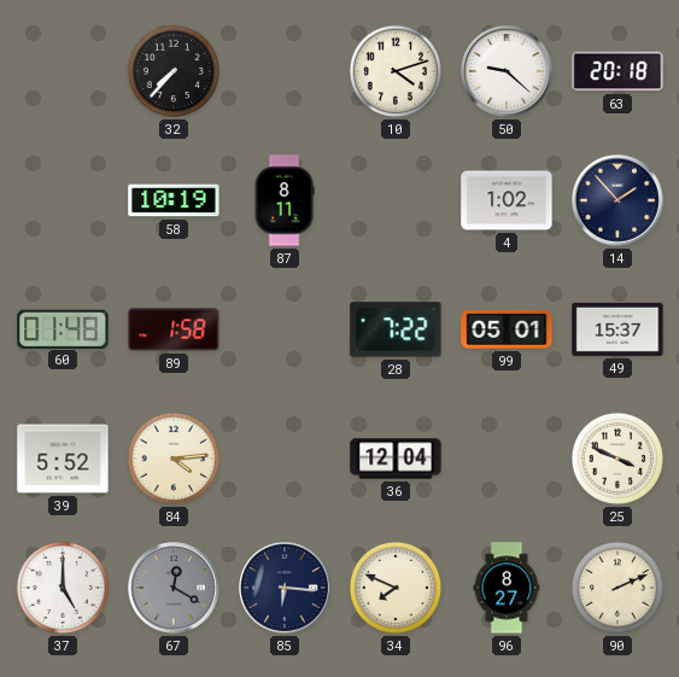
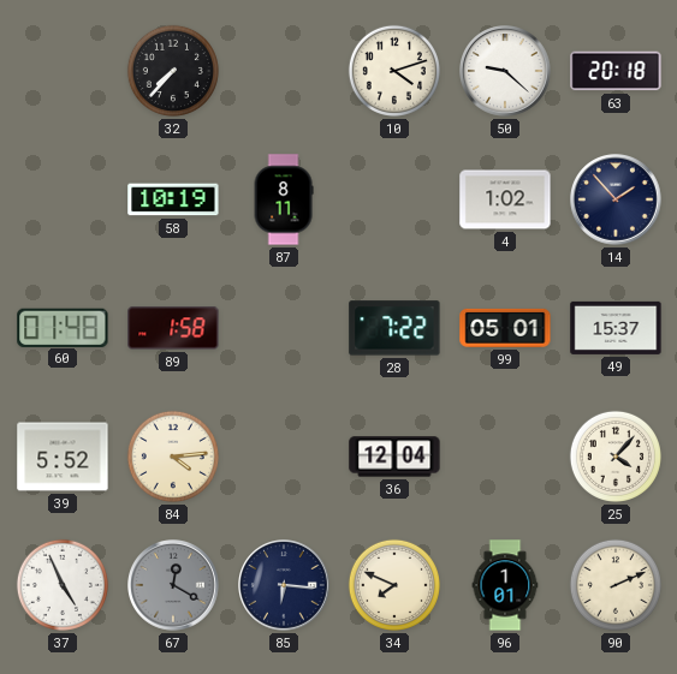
25: 3:49 -> 4:07
37: 5:00 -> 4:56
96: 8:27 -> 1:01
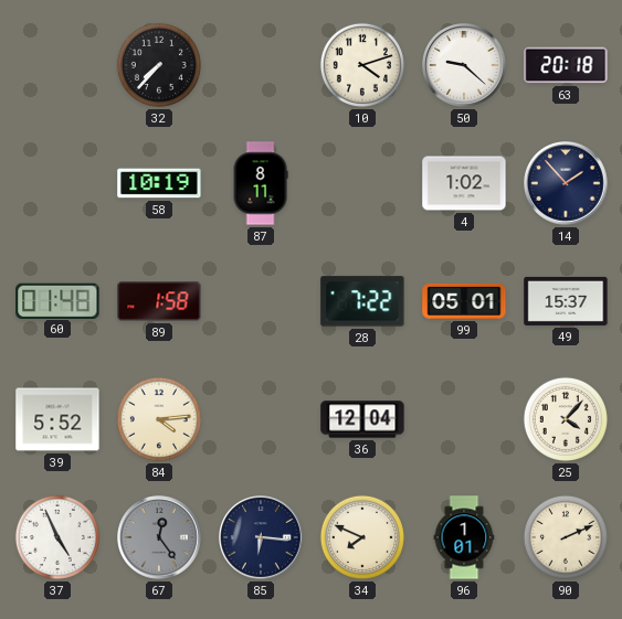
67: 12:20 -> 12:24
